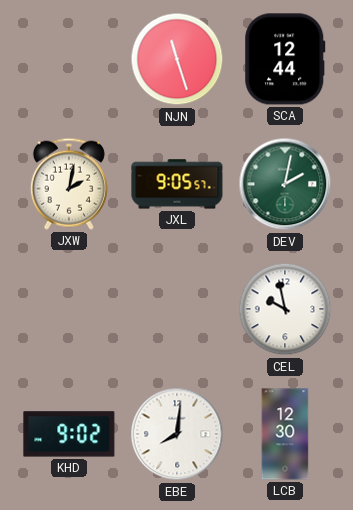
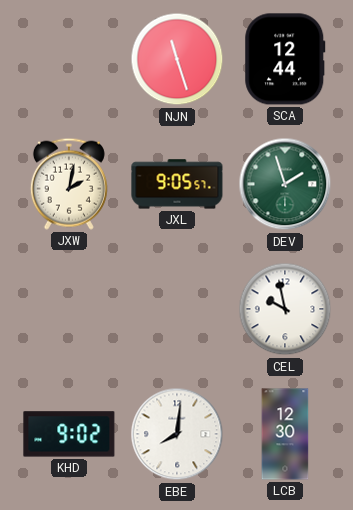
DEV: 2:02 -> 1:57
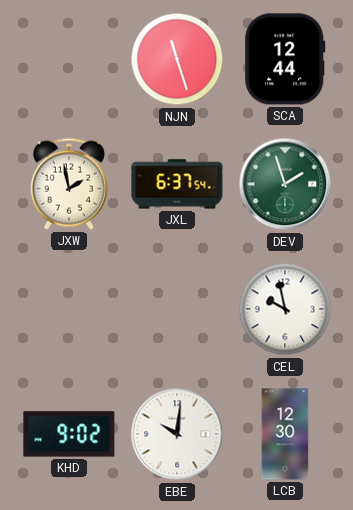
JXW: 2:02 -> 1:58
JXL: 9:05 -> 6:37
EBE: 8:01 -> 10:01
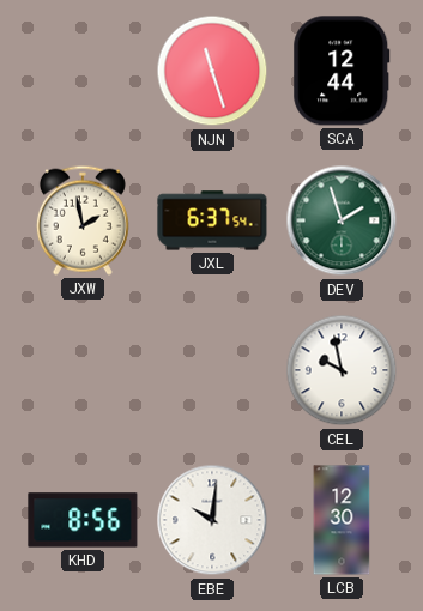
KHD: 9:02 -> 8:56
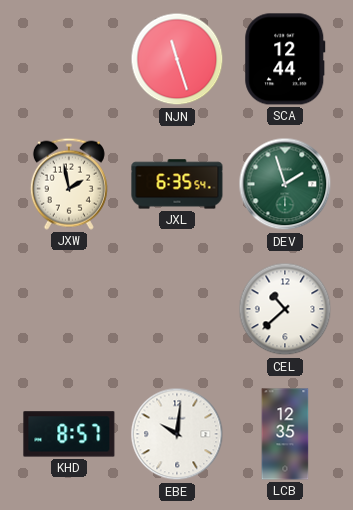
JXL: 6:37 -> 6:35
CEL: 9:58 -> 10:38
KHD: 8:56 -> 8:57
LCB: 12:30 -> 12:35
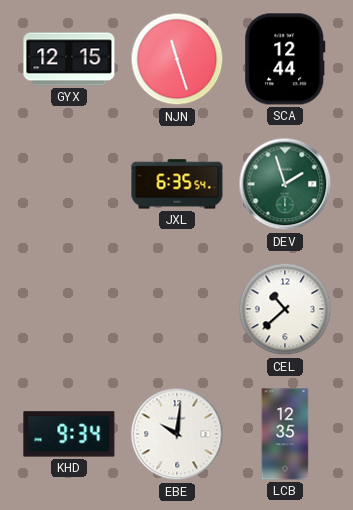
GYX: none -> 12:15
JXW: 1:58 -> none
KHD: 8:57 -> 9:34
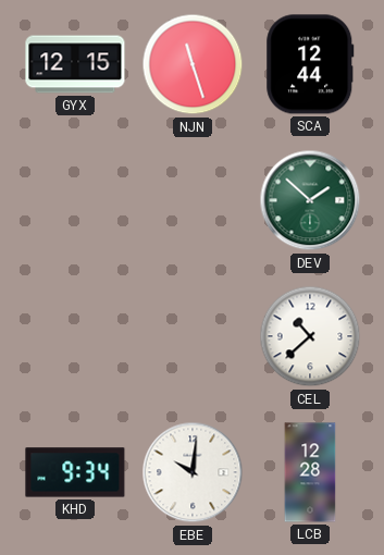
JXL: 6:35 -> none
DEV: 1:57 -> 1:52
LCB: 12:35 -> 12:28
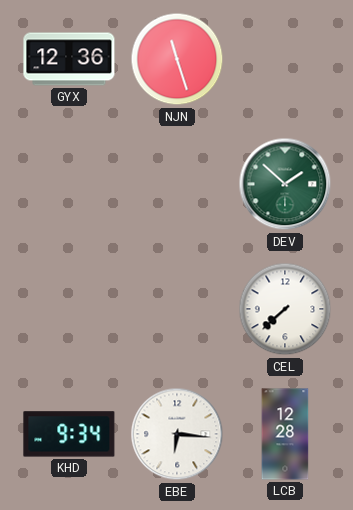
GYX: 12:15 -> 12:36
SCA: 12:44 -> none
CEL: 10:38 -> 7:38
EBE: 10:01 -> 6:16
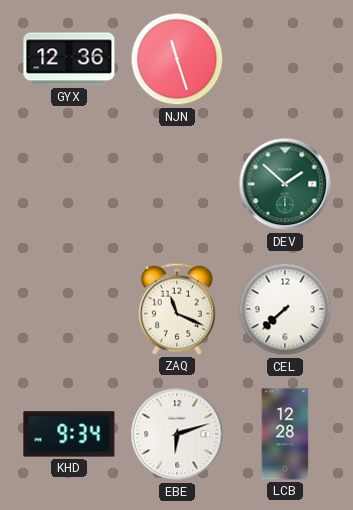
ZAQ: none -> 11:19
EBE: 6:16 -> 6:12
